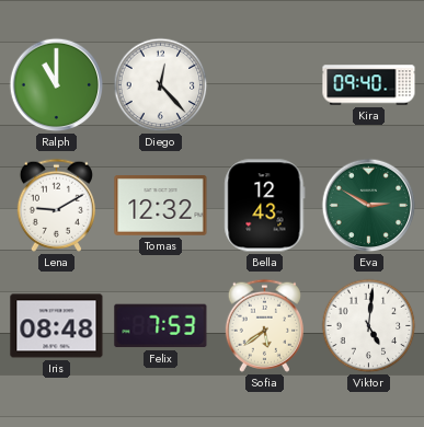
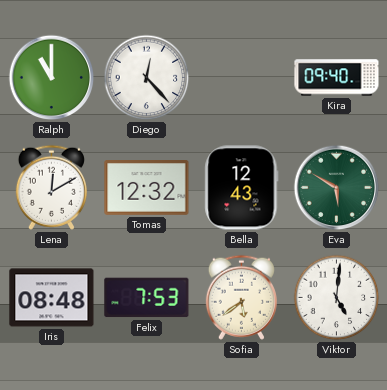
Lena: 9:10 -> 12:10
Eva: 2:50 -> 5:50
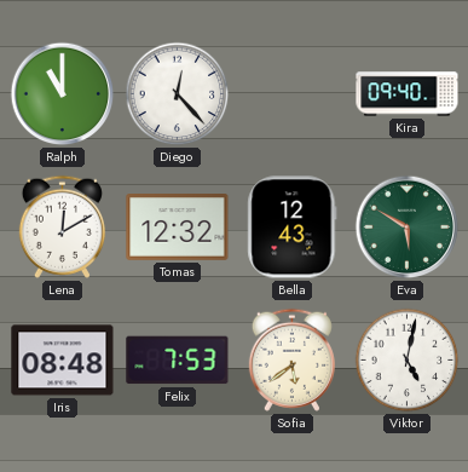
Viktor: 5:01 -> 5:02
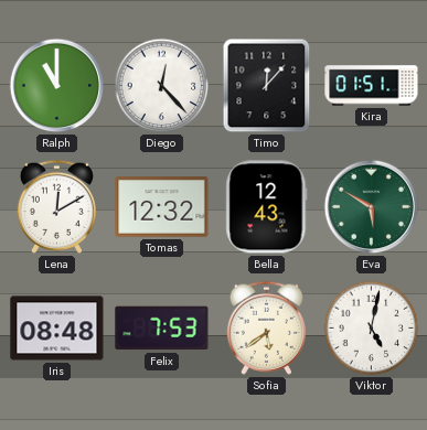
Timo: none -> 12:07
Kira: 09:40 -> 01:51
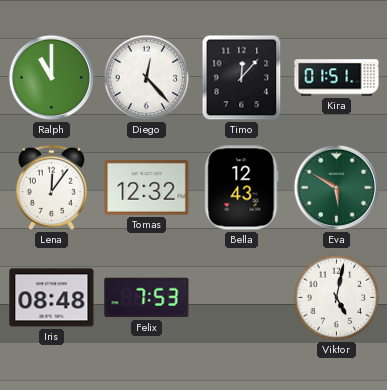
Lena: 12:10 -> 12:06
Sofia: 5:39 -> none
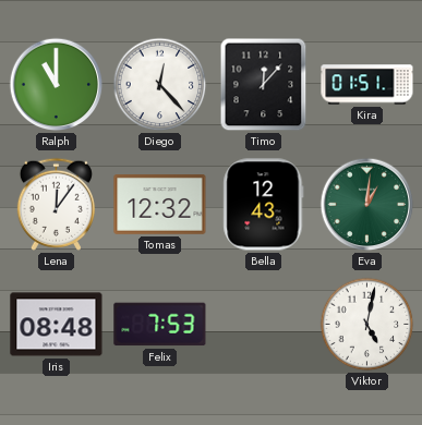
Eva: 5:50 -> 1:01
